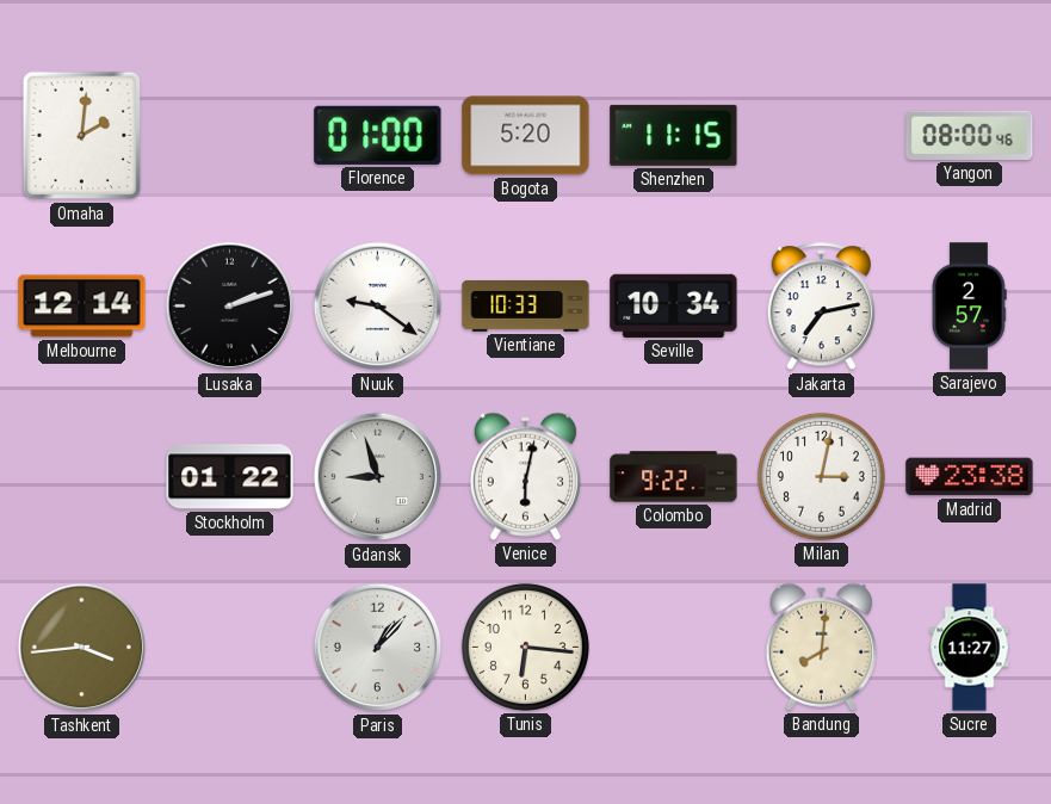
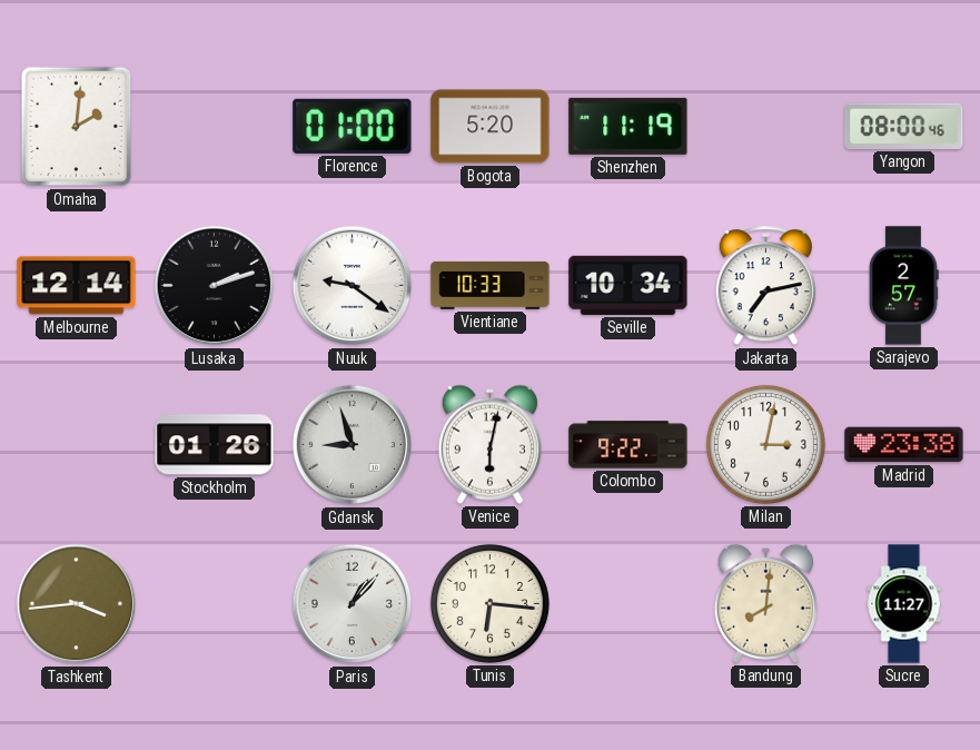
Shenzhen: 11:15 -> 11:19
Stockholm: 01:22 -> 01:26
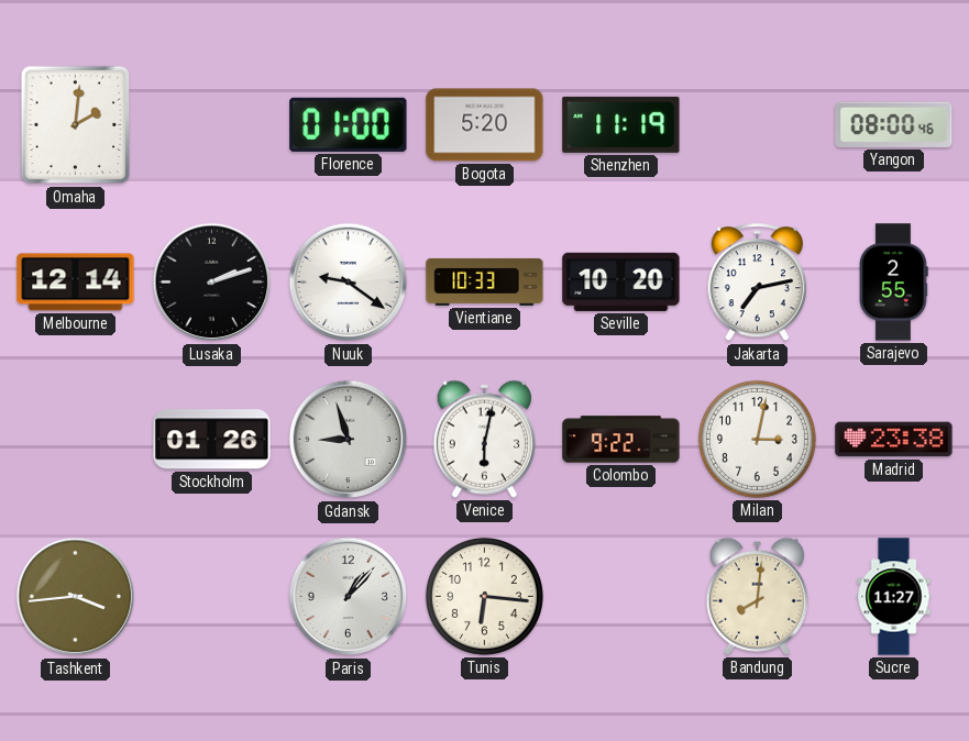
Seville: 10:34 -> 10:20
Sarajevo: 2:57 -> 2:55
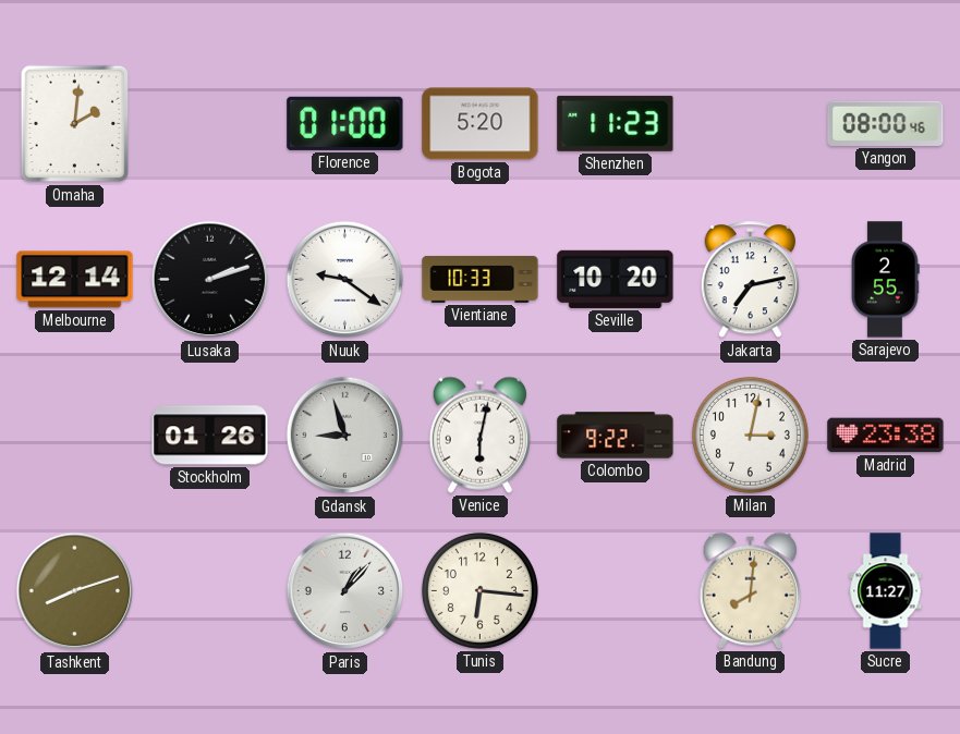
Shenzhen: 11:19 -> 11:23
Tashkent: 3:44 -> 8:12
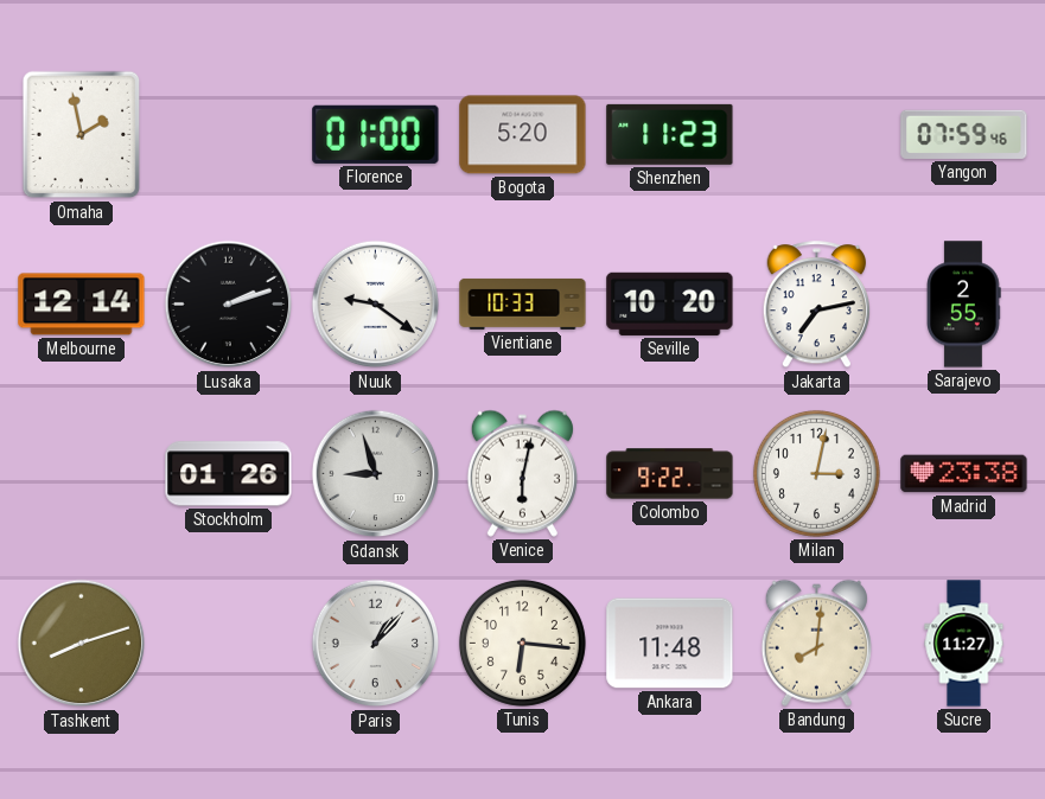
Omaha: 2:01 -> 1:58
Yangon: 08:00 -> 07:59
Ankara: none -> 11:48
